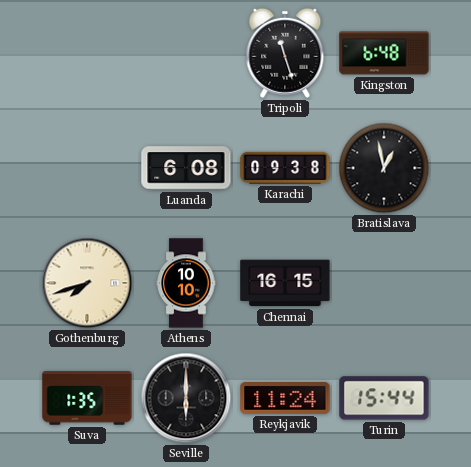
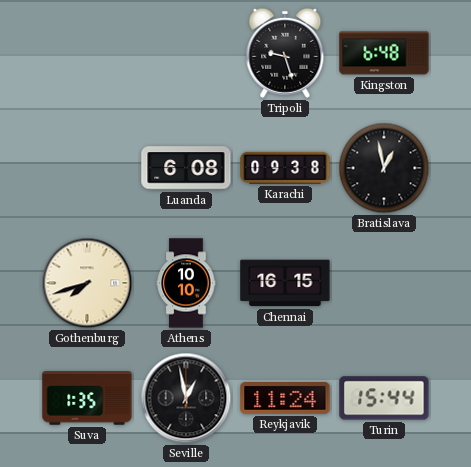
Tripoli: 11:27 -> 9:27
Seville: 6:00 -> 12:58
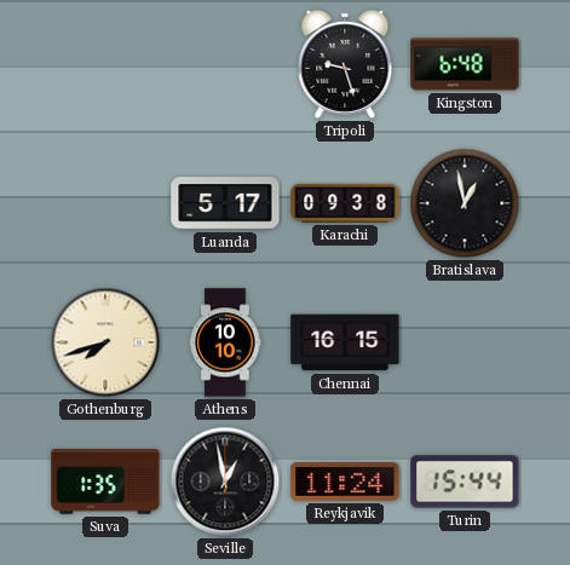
Luanda: 6:08 -> 5:17
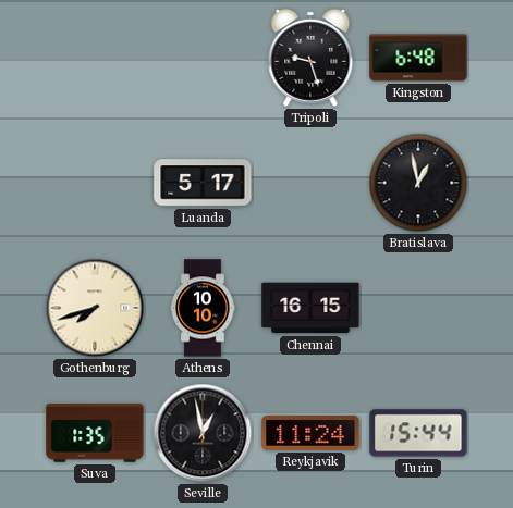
Karachi: 09:38 -> none
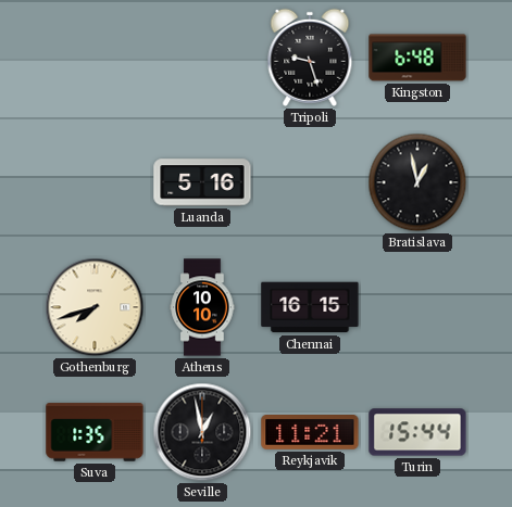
Luanda: 5:17 -> 5:16
Reykjavik: 11:24 -> 11:21
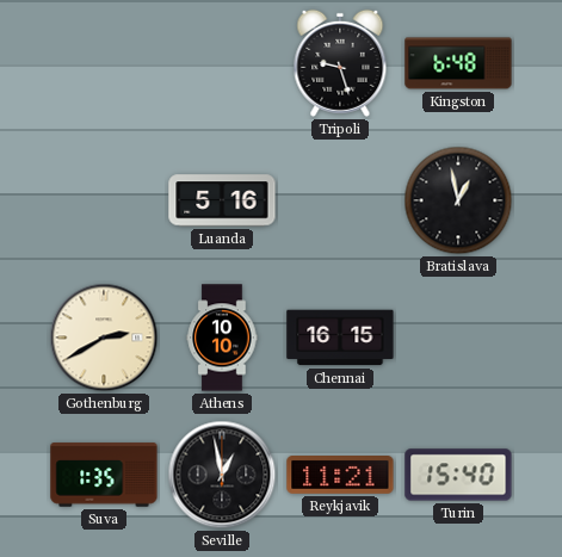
Gothenburg: 7:42 -> 2:40
Turin: 15:44 -> 15:40
